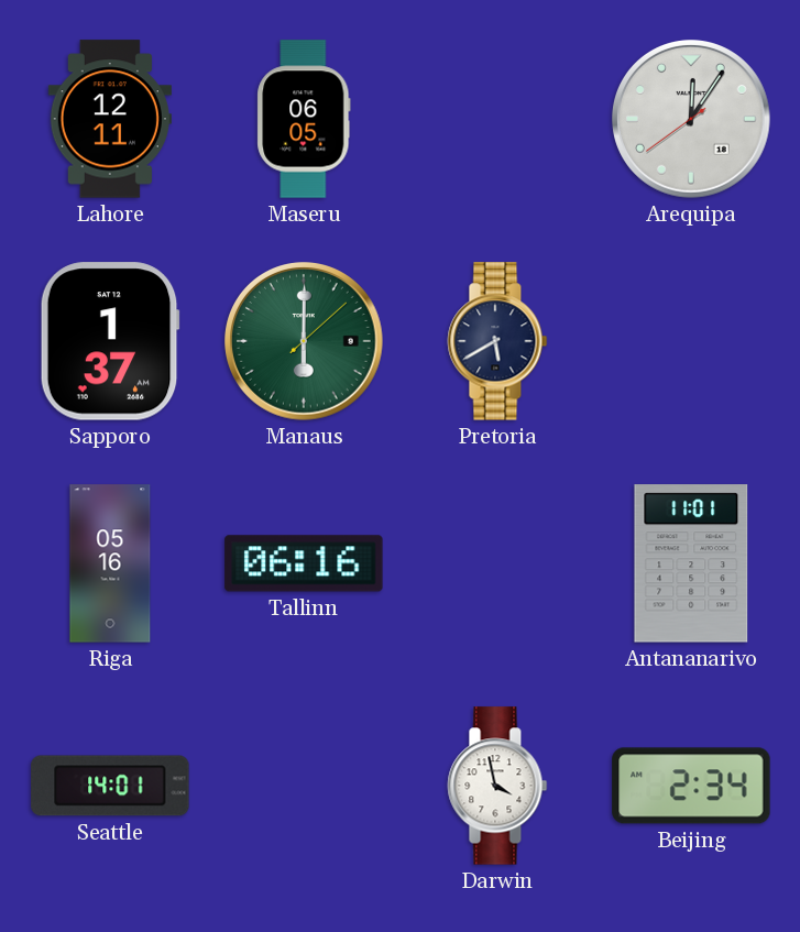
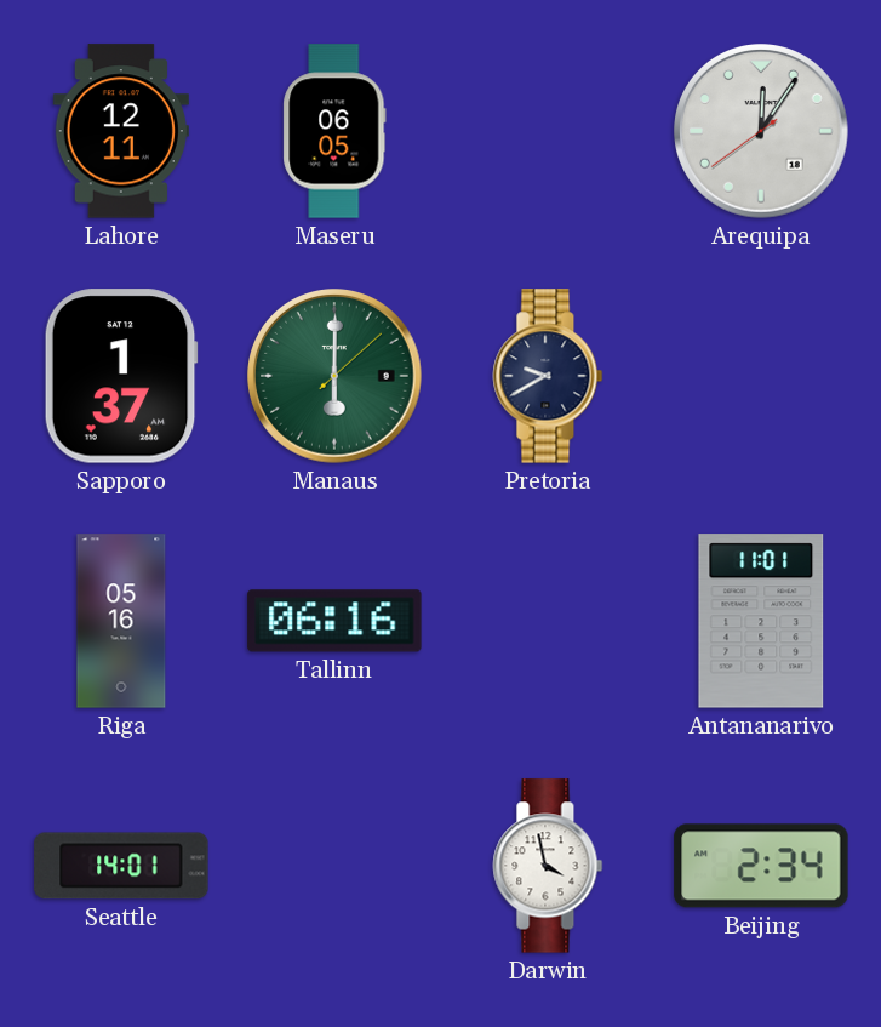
Pretoria: 5:40 -> 9:40
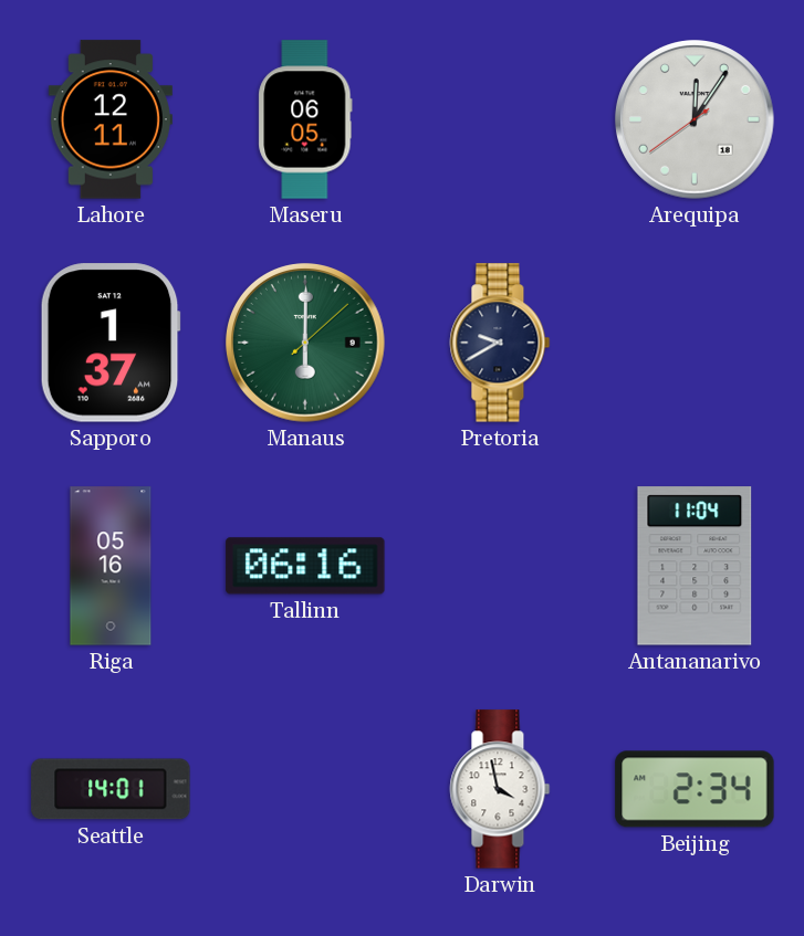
Antananarivo: 11:01 -> 11:04
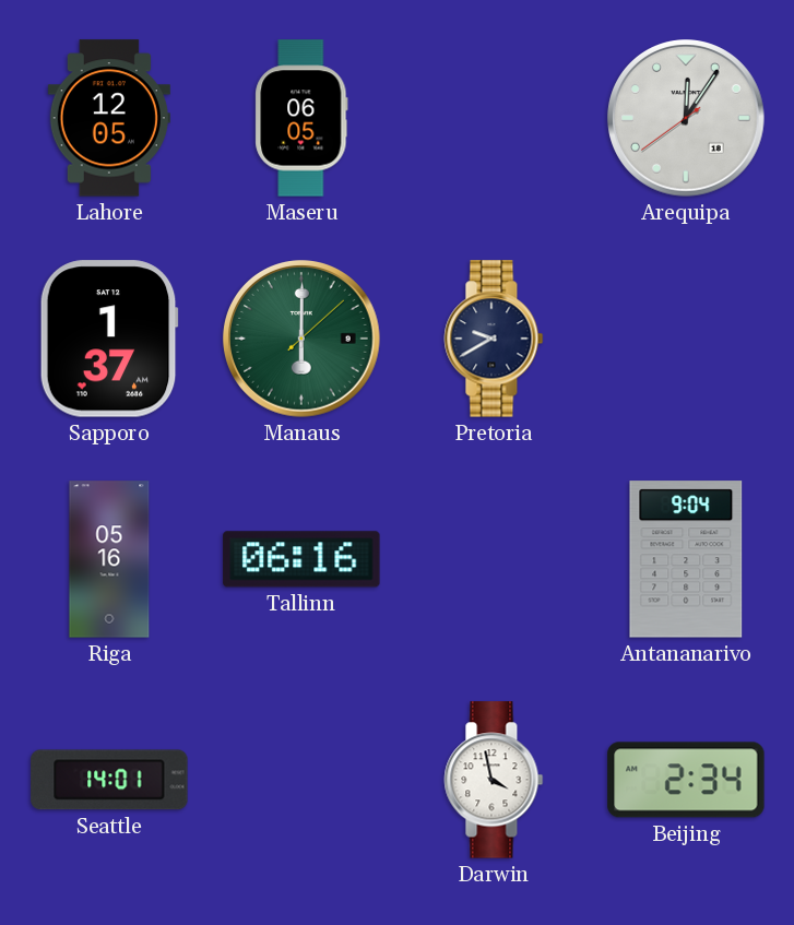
Lahore: 12:11 -> 12:05
Antananarivo: 11:04 -> 9:04
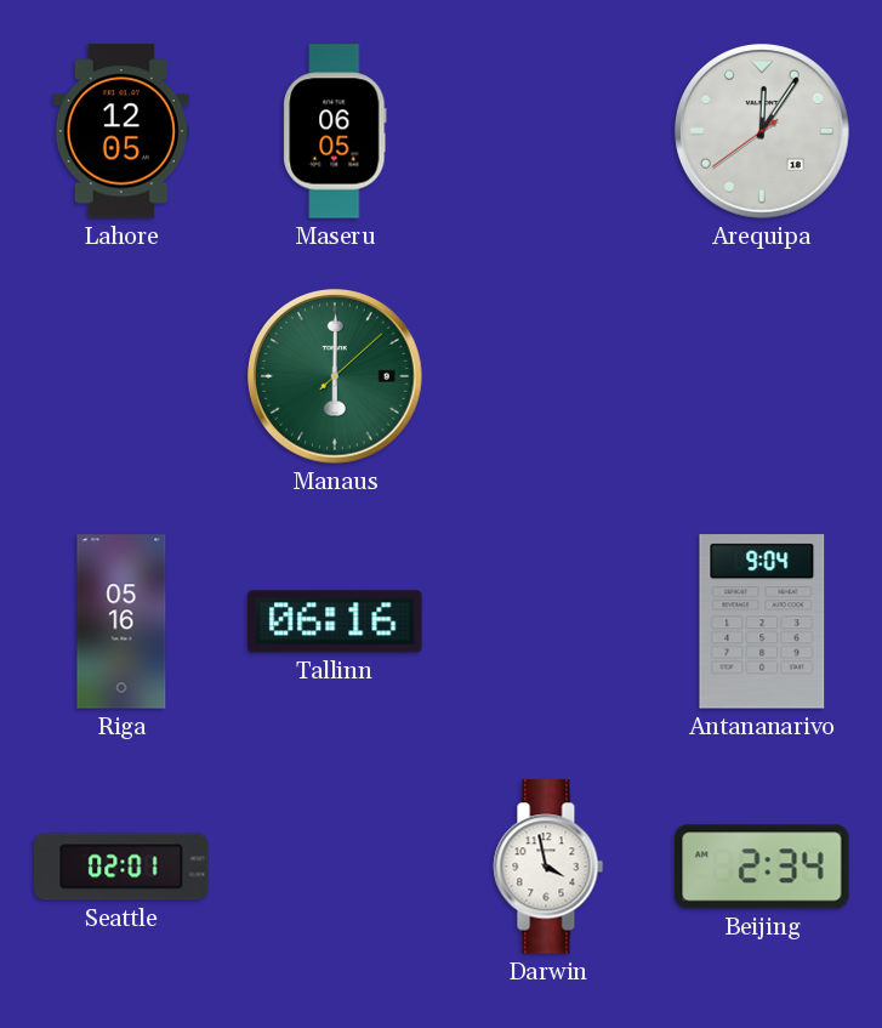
Sapporo: 1:37 -> none
Pretoria: 9:40 -> none
Seattle: 14:01 -> 02:01
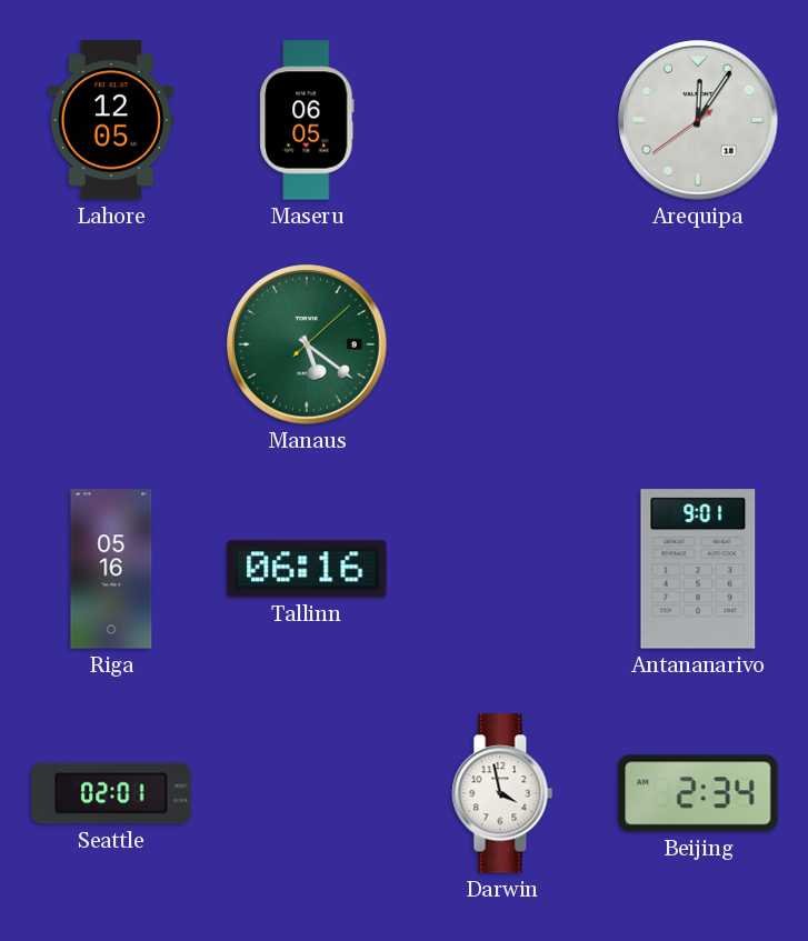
Manaus: 6:00 -> 5:21
Antananarivo: 9:04 -> 9:01
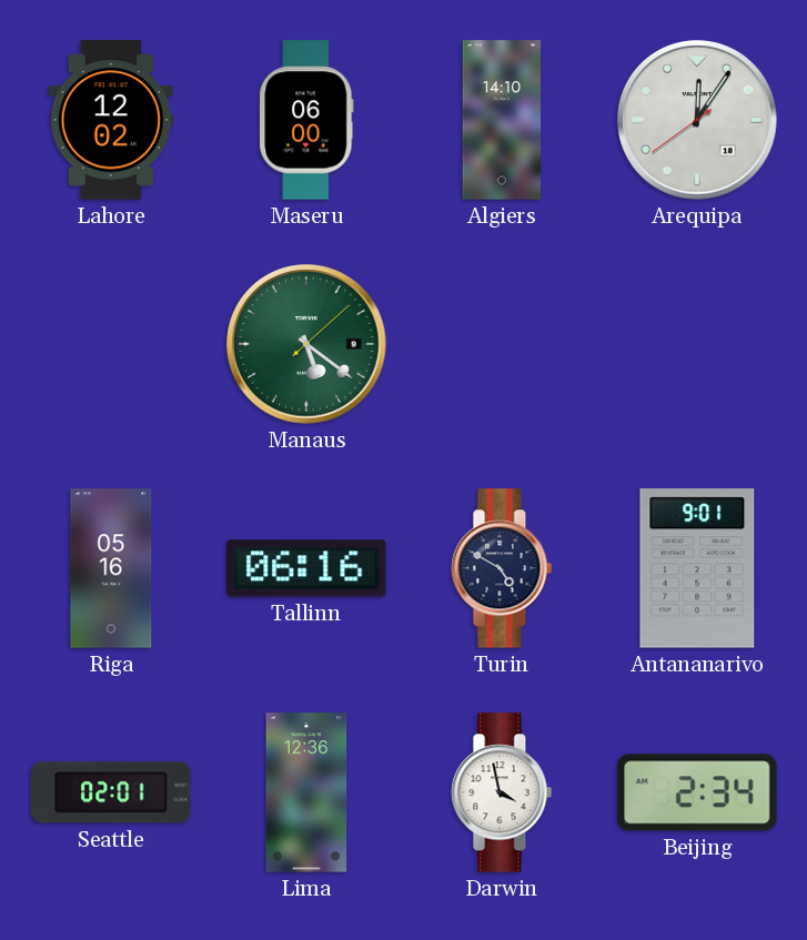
Lahore: 12:05 -> 12:02
Maseru: 06:05 -> 06:00
Algiers: none -> 14:10
Turin: none -> 4:50
Lima: none -> 12:36
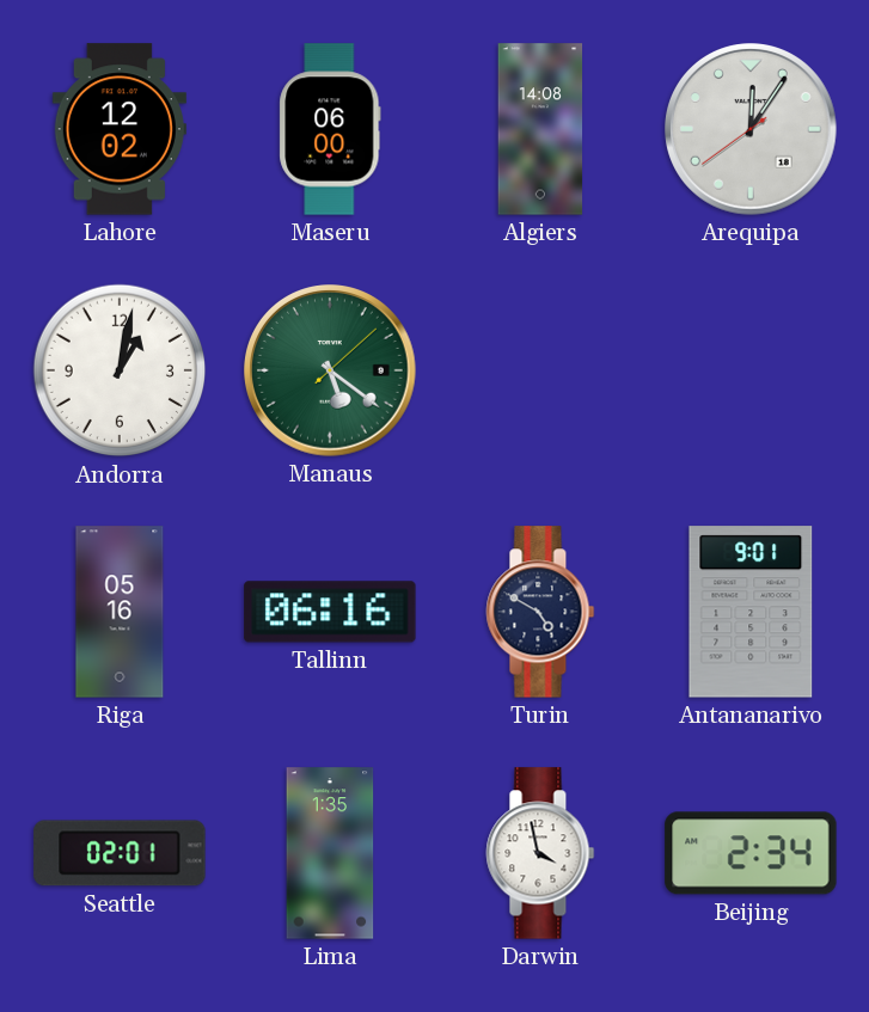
Algiers: 14:10 -> 14:08
Andorra: none -> 1:02
Lima: 12:36 -> 1:35
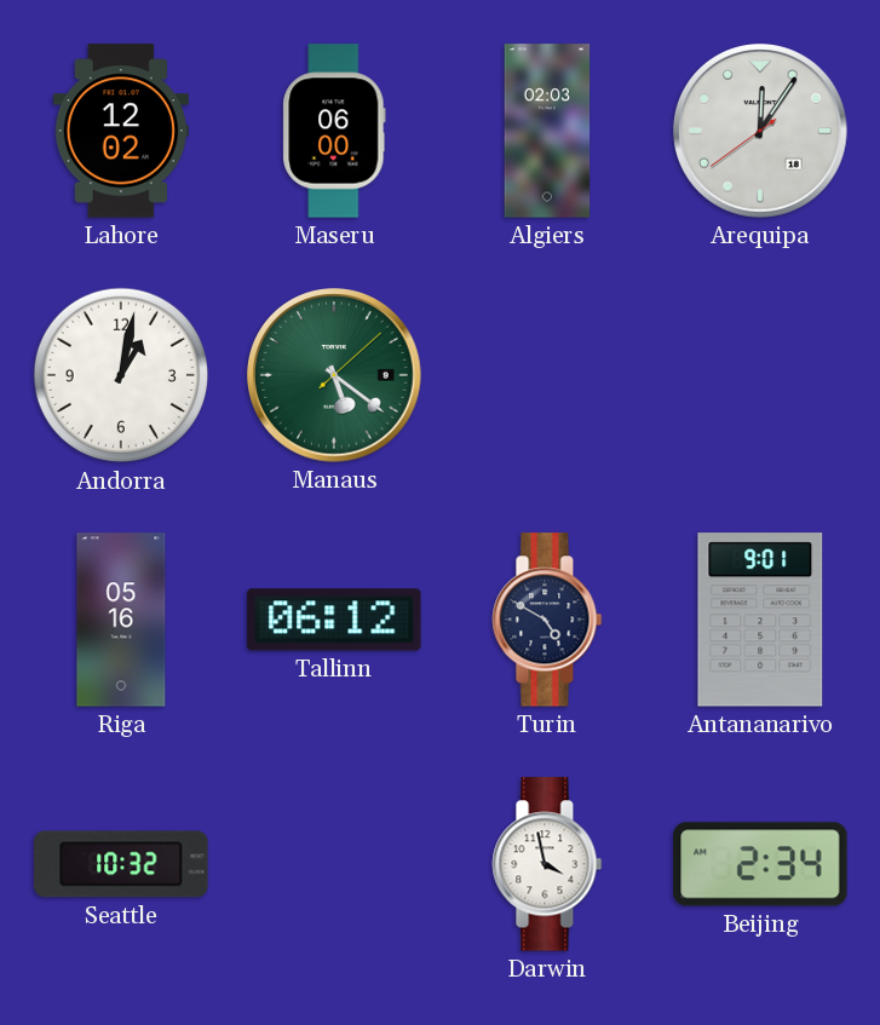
Algiers: 14:08 -> 02:03
Tallinn: 06:16 -> 06:12
Seattle: 02:01 -> 10:32
Lima: 1:35 -> none
